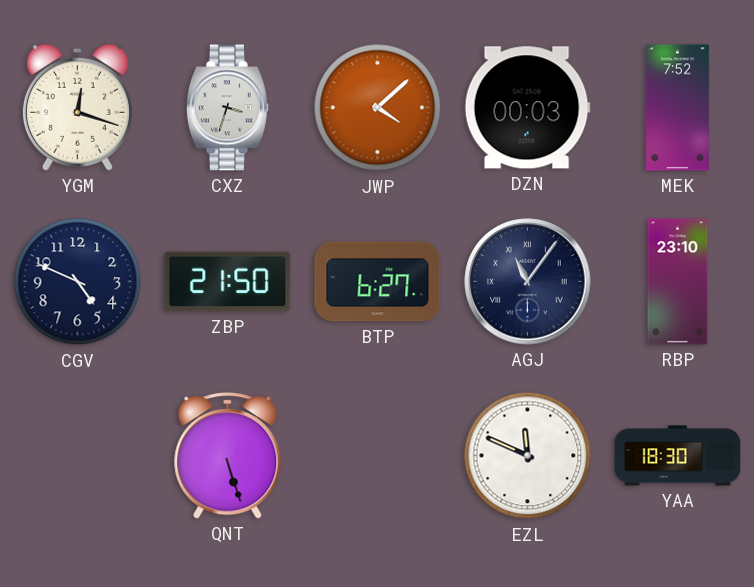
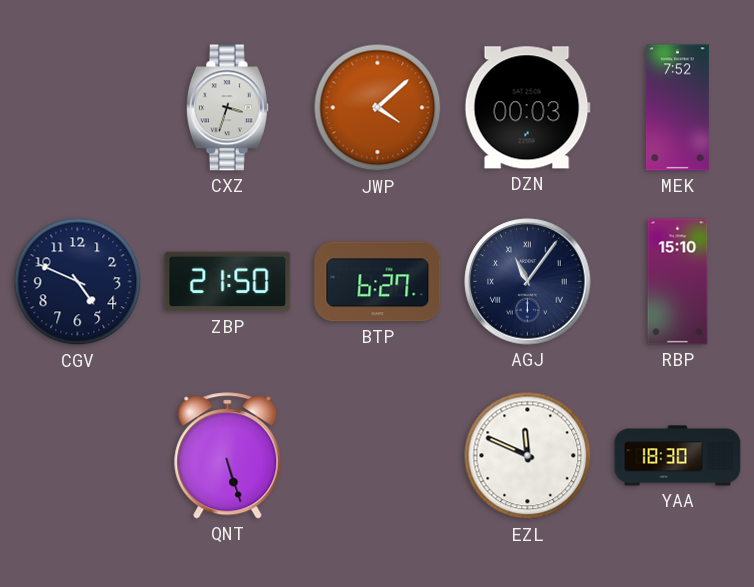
YGM: 12:18 -> none
RBP: 23:10 -> 15:10
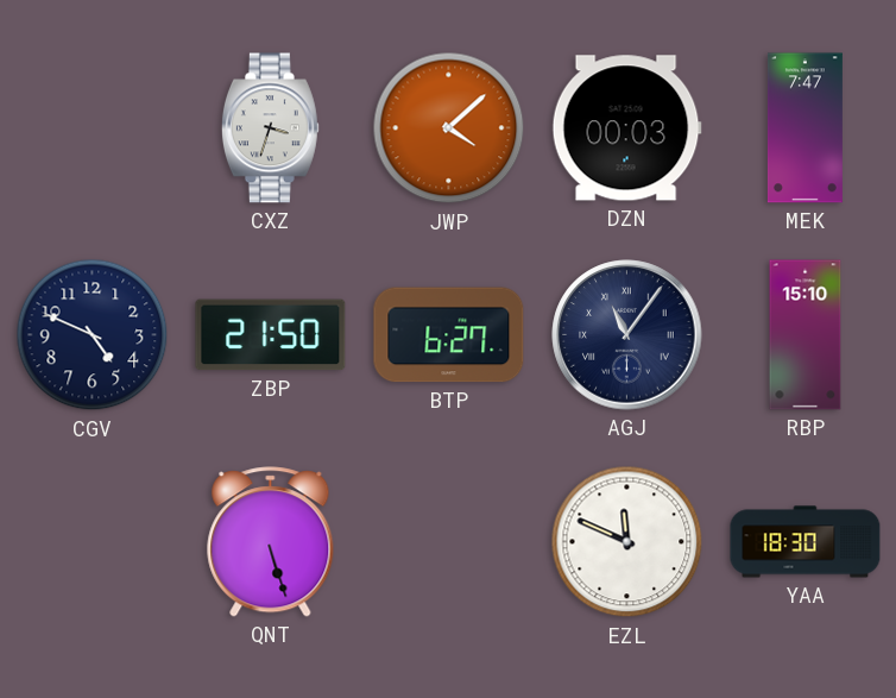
MEK: 7:52 -> 7:47
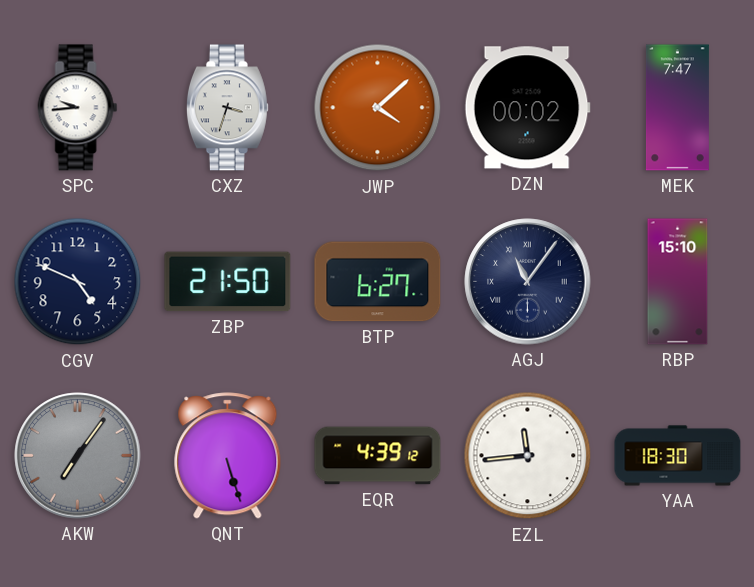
SPC: none -> 9:44
DZN: 00:03 -> 00:02
AKW: none -> 7:06
EQR: none -> 4:39
EZL: 11:49 -> 11:44
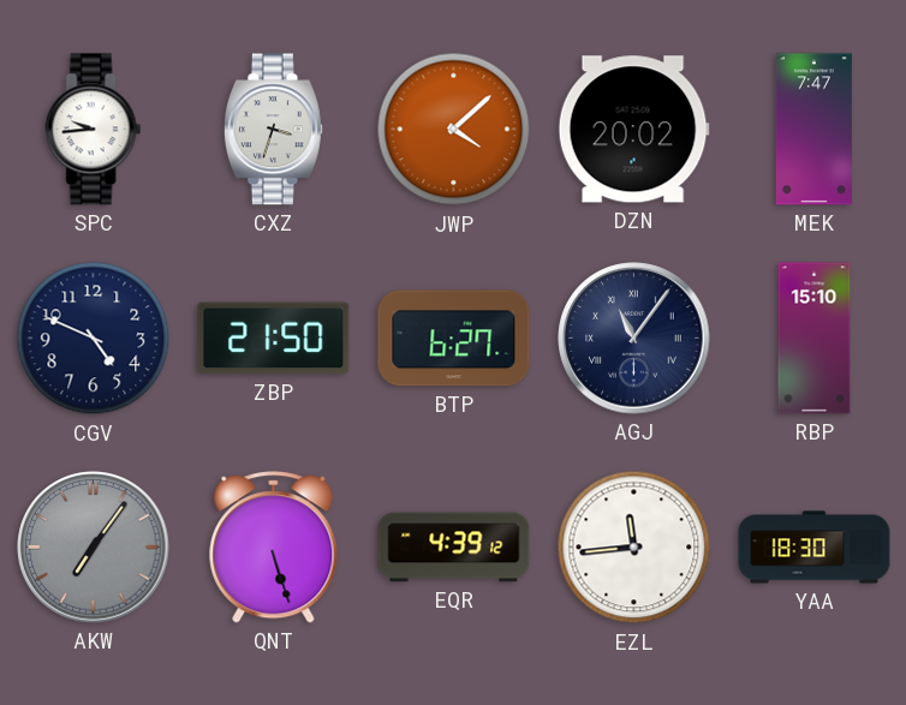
DZN: 00:02 -> 20:02
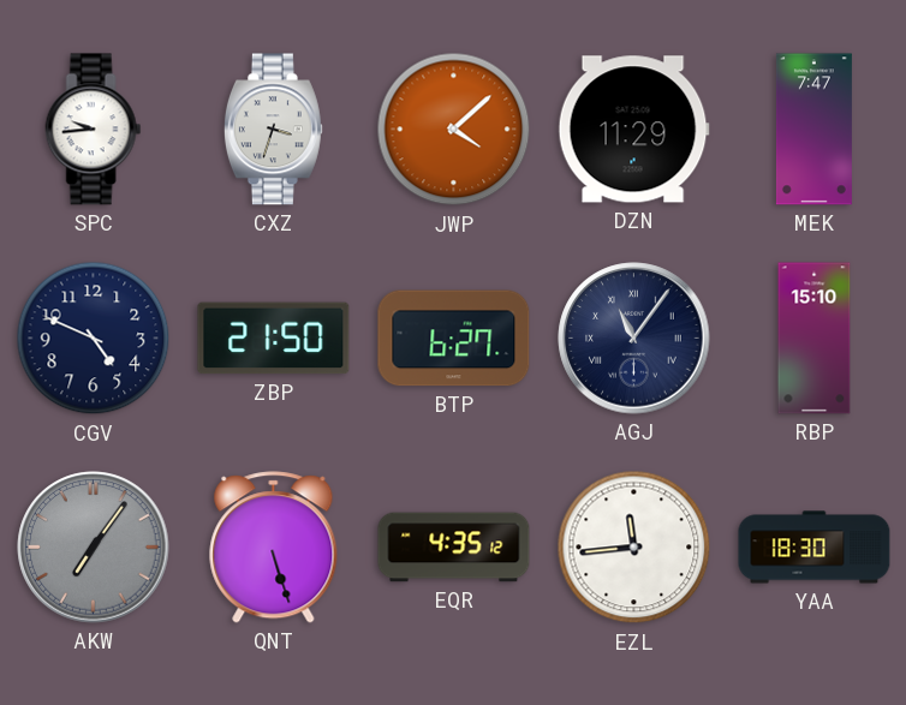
DZN: 20:02 -> 11:29
EQR: 4:39 -> 4:35
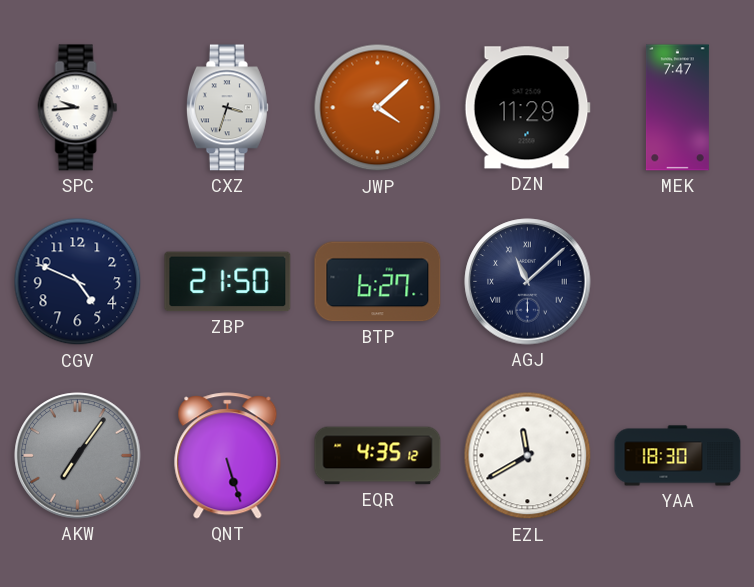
AGJ: 11:06 -> 11:08
RBP: 15:10 -> none
EZL: 11:44 -> 11:40
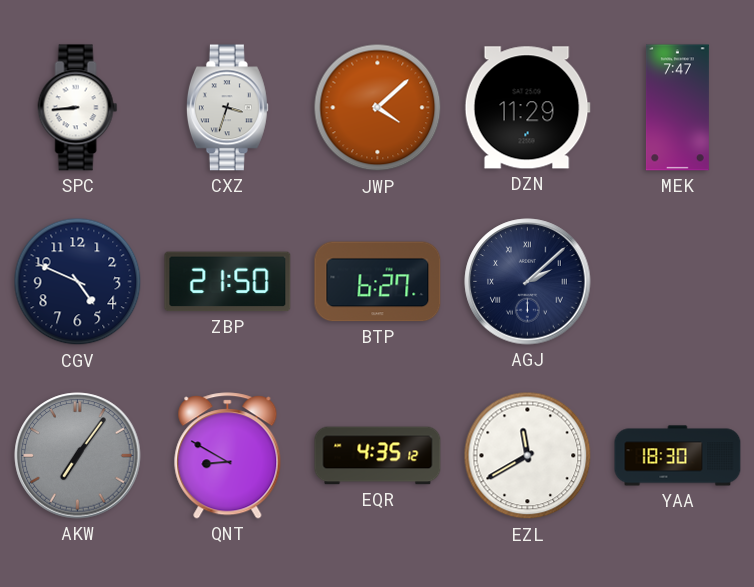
SPC: 9:44 -> 8:44
AGJ: 11:08 -> 2:08
QNT: 5:27 -> 8:50
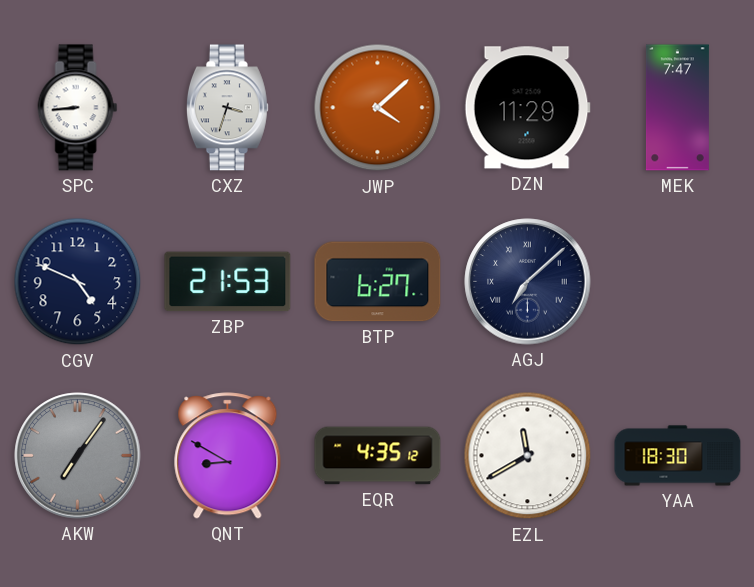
ZBP: 21:50 -> 21:53
AGJ: 2:08 -> 7:08
